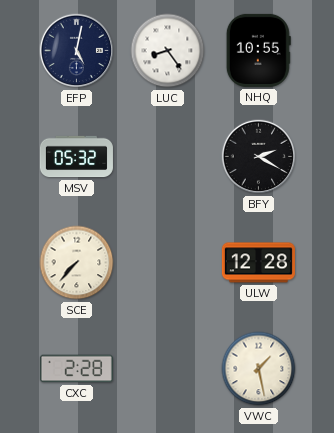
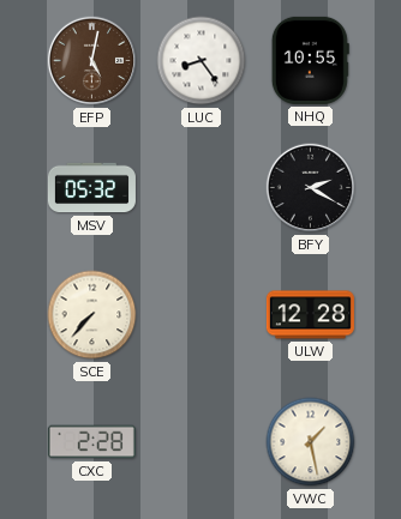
EFP dial: navy -> brown
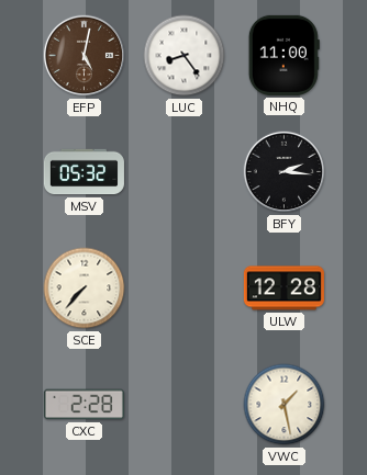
NHQ: 10:55 -> 11:00
BFY: 2:20 -> 2:16
